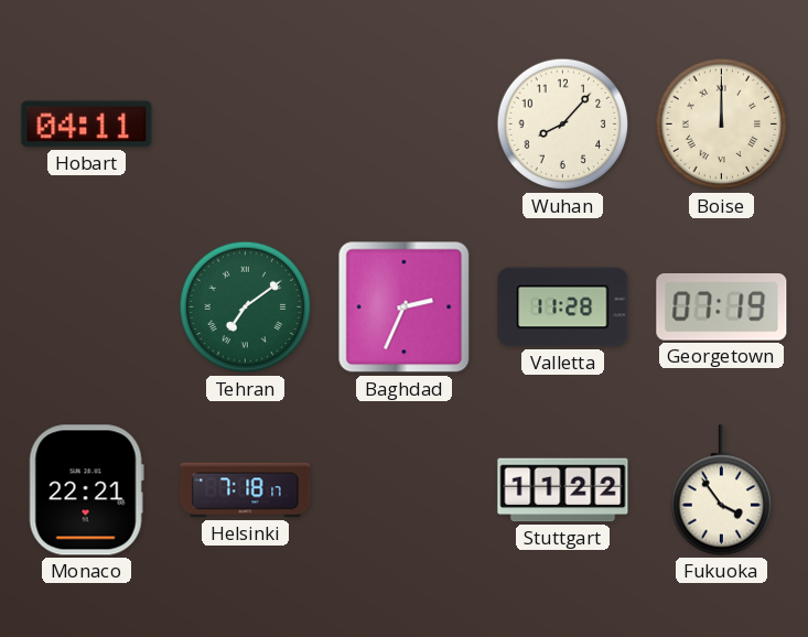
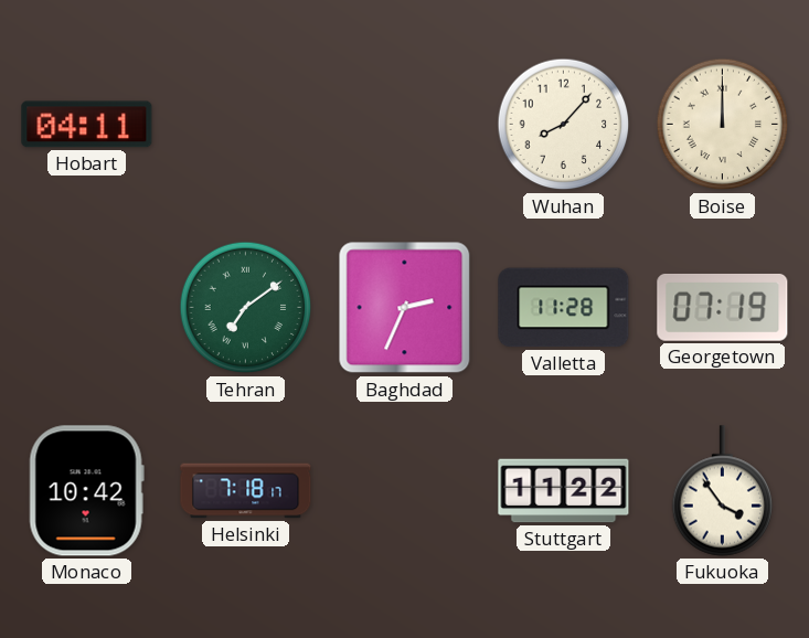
Monaco: 22:21 -> 10:42
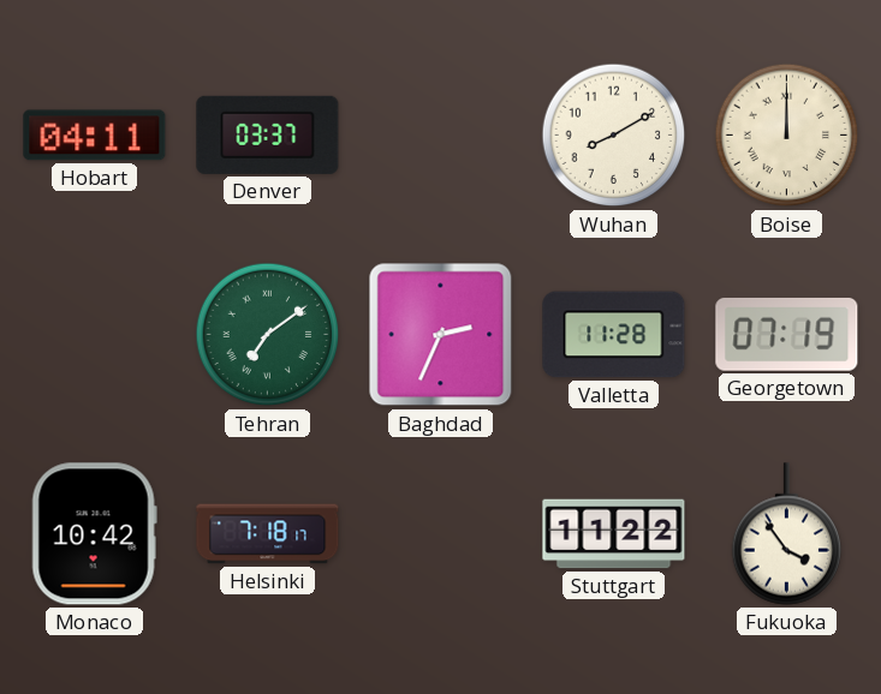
Denver: none -> 03:37
Wuhan: 8:07 -> 8:10
